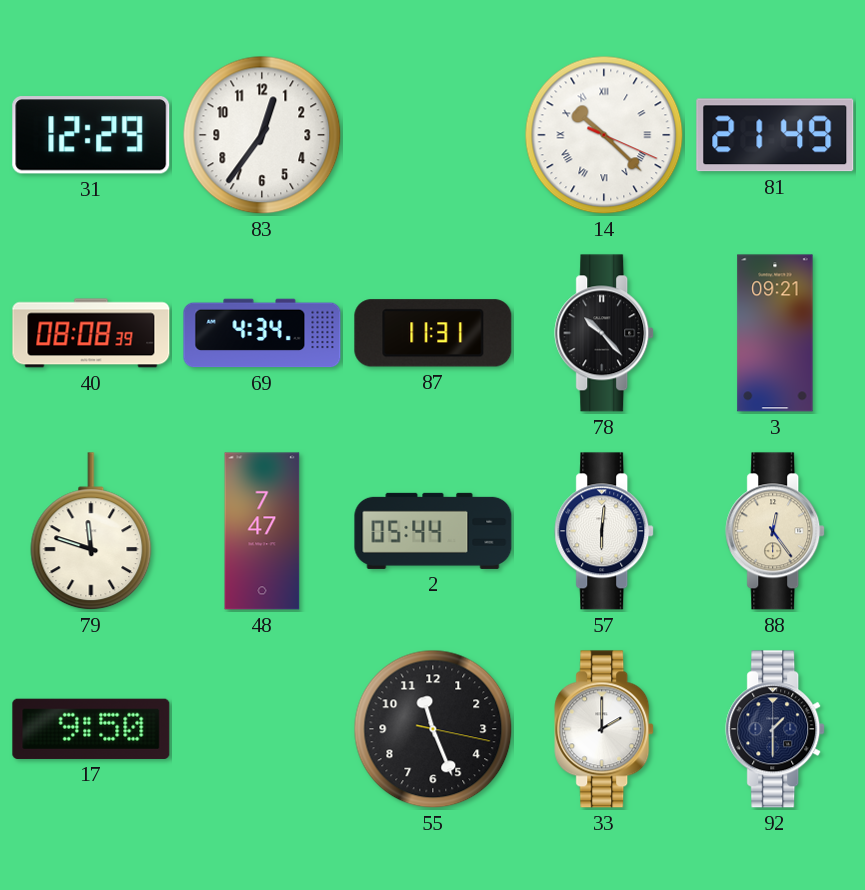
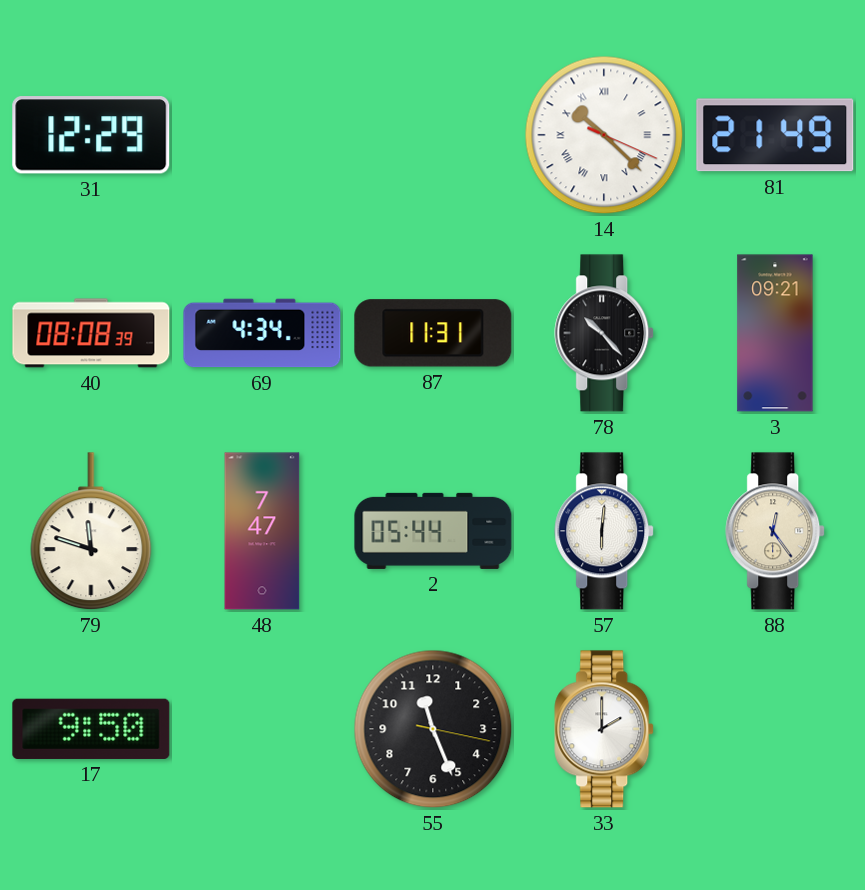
83: 12:36 -> none
92: 1:30 -> none
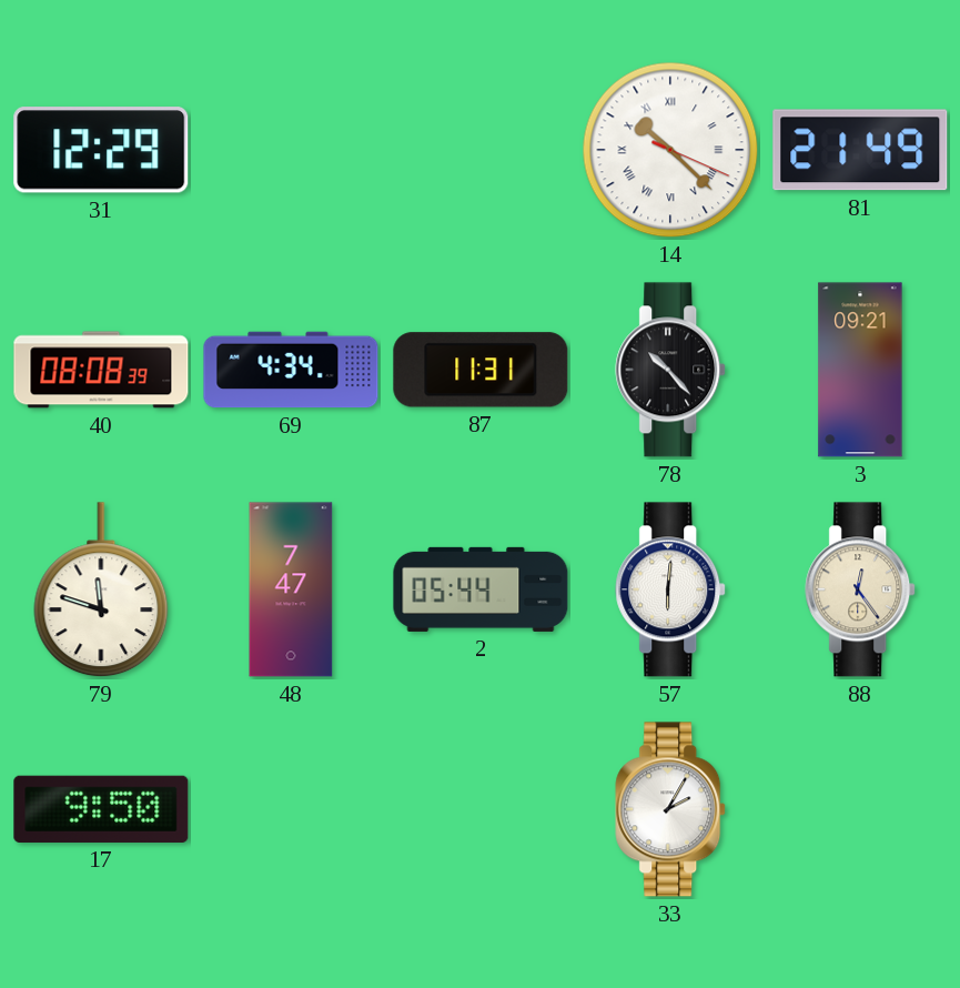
55: 11:26 -> none
33: 2:00 -> 2:05
